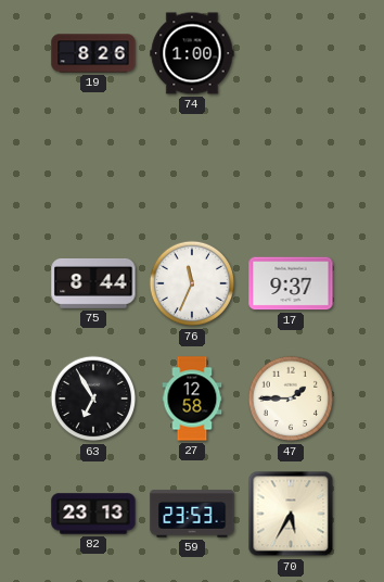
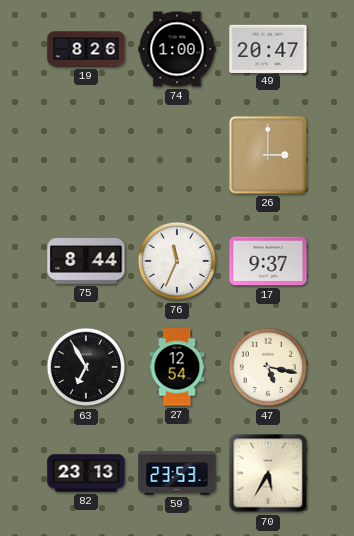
49: none -> 20:47
26: none -> 3:00
27: 12:58 -> 12:54
47: 1:45 -> 5:17
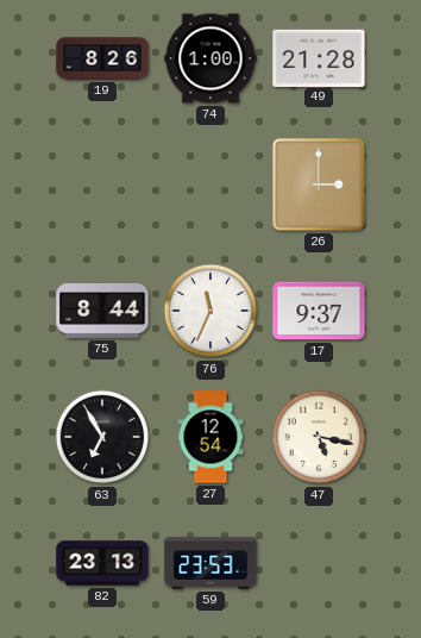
49: 20:47 -> 21:28
70: 5:35 -> none
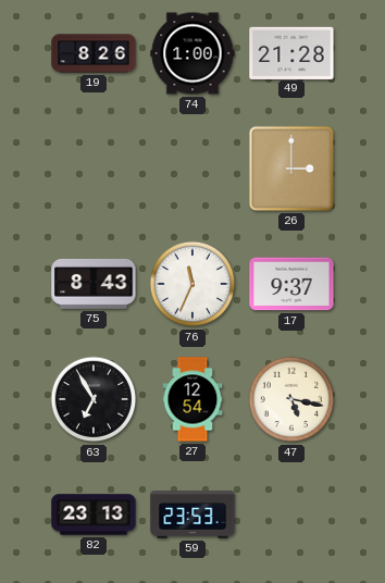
75: 8:44 -> 8:43
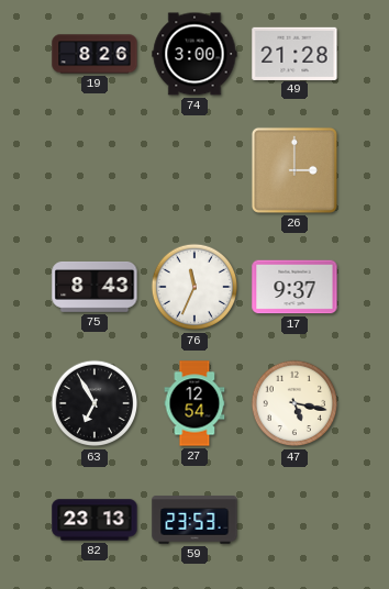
74: 1:00 -> 3:00
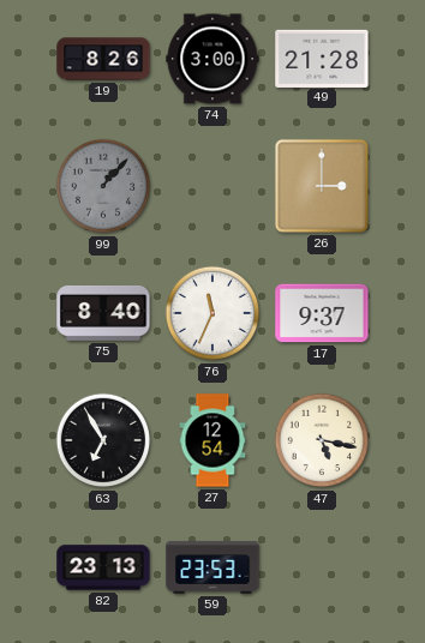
99: none -> 1:07
75: 8:43 -> 8:40
